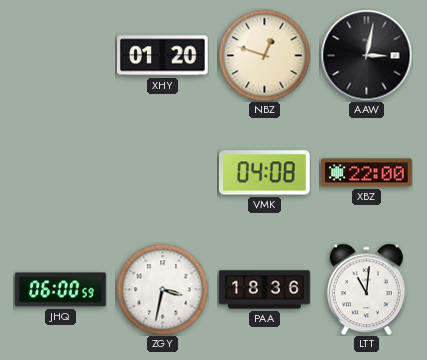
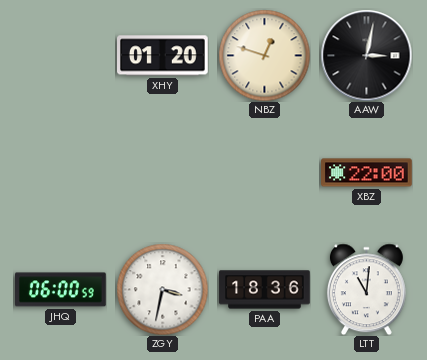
VMK: 04:08 -> none
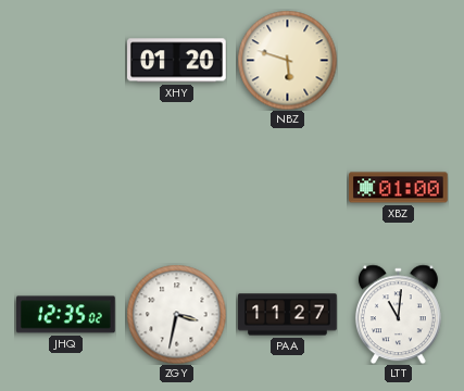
NBZ: 12:48 -> 5:48
AAW: 3:02 -> none
XBZ: 22:00 -> 01:00
JHQ: 06:00 -> 12:35
PAA: 18:36 -> 11:27
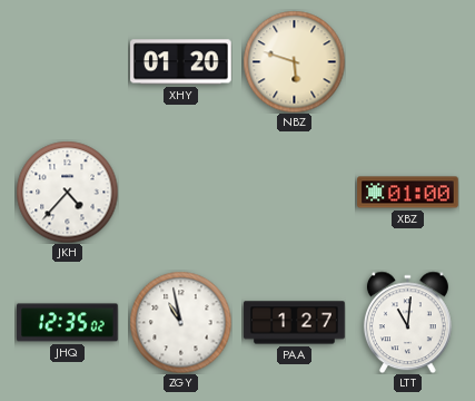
JKH: none -> 4:37
ZGY: 3:32 -> 10:58
PAA: 11:27 -> 1:27
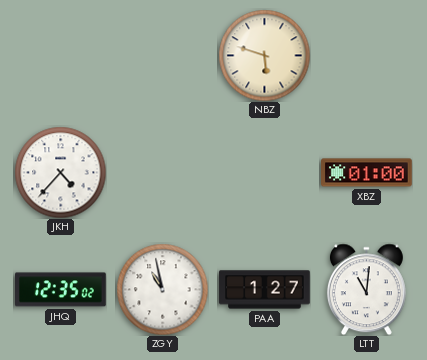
XHY: 01:20 -> none
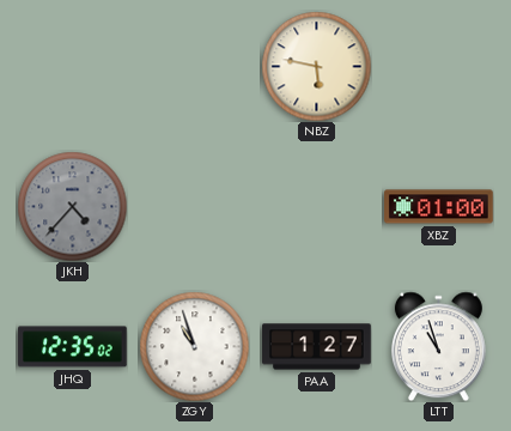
NBZ: 5:48 -> 5:47
JKH dial: white -> grey
ZGY: 10:58 -> 10:57
LTT: 11:01 -> 10:57
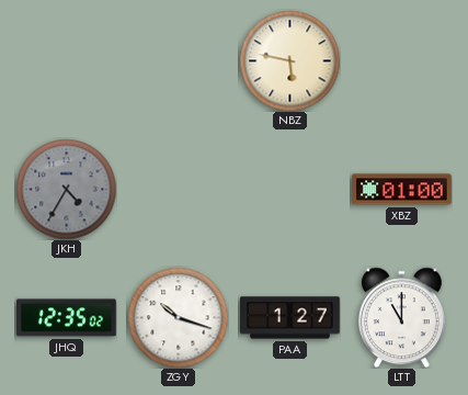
JKH: 4:37 -> 4:35
ZGY: 10:57 -> 10:18
LTT: 10:57 -> 11:00
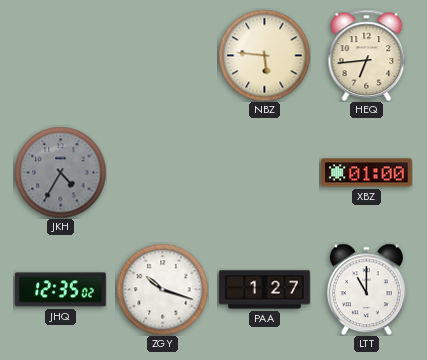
NBZ: 5:47 -> 5:46
HEQ: none -> 6:44
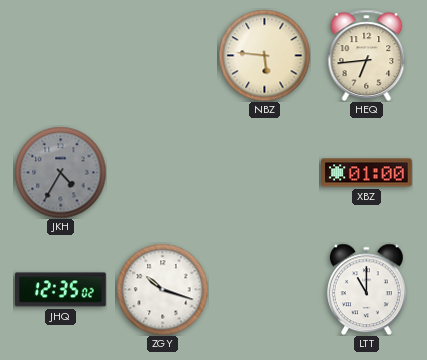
PAA: 1:27 -> none
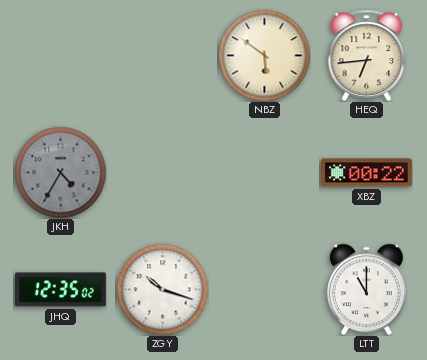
NBZ: 5:46 -> 5:51
XBZ: 01:00 -> 00:22
